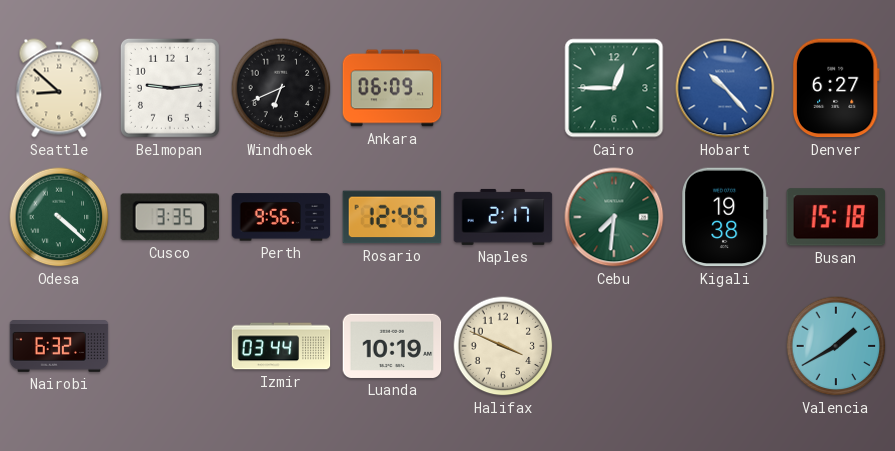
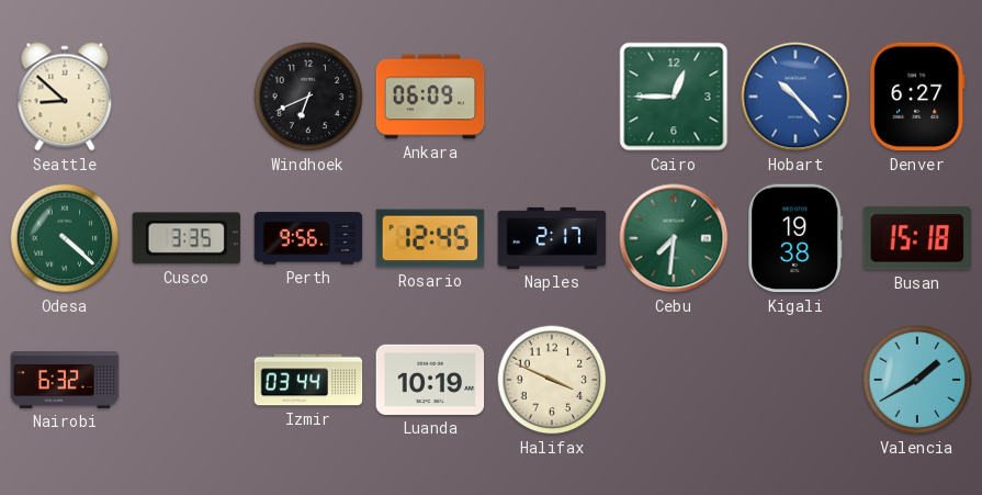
Belmopan: 9:14 -> none
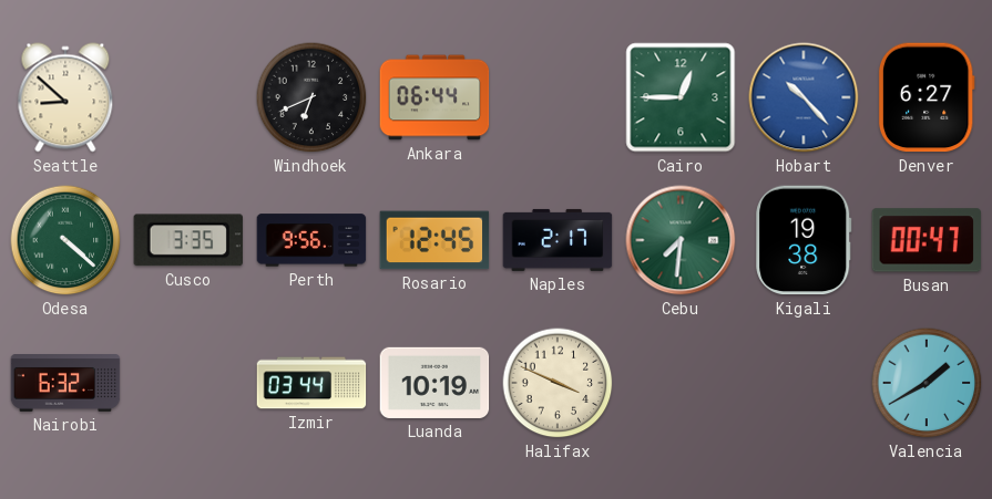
Ankara: 06:09 -> 06:44
Busan: 15:18 -> 00:47
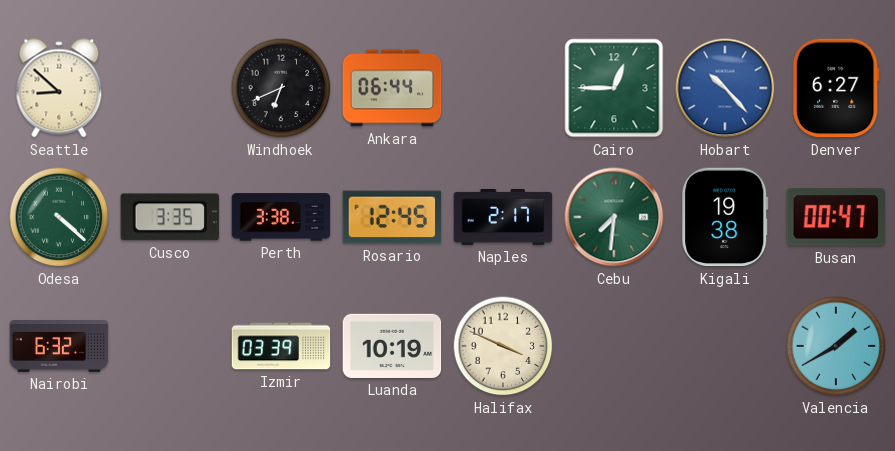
Perth: 9:56 -> 3:38
Izmir: 03:44 -> 03:39
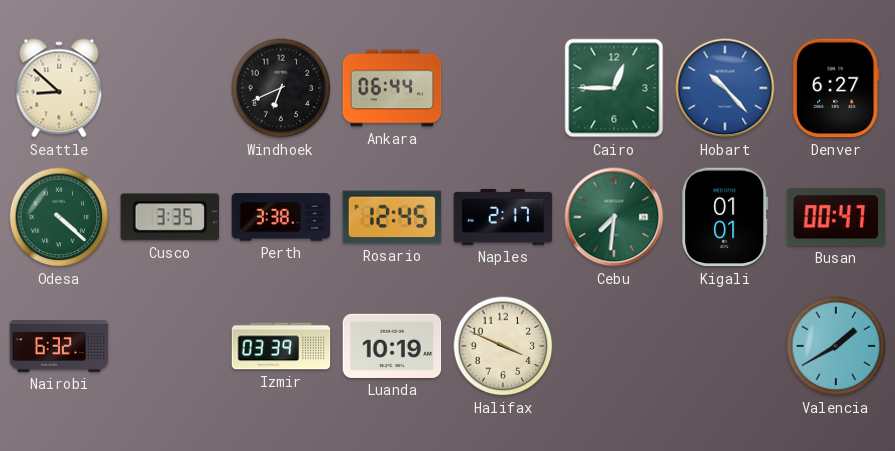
Kigali: 19:38 -> 01:01
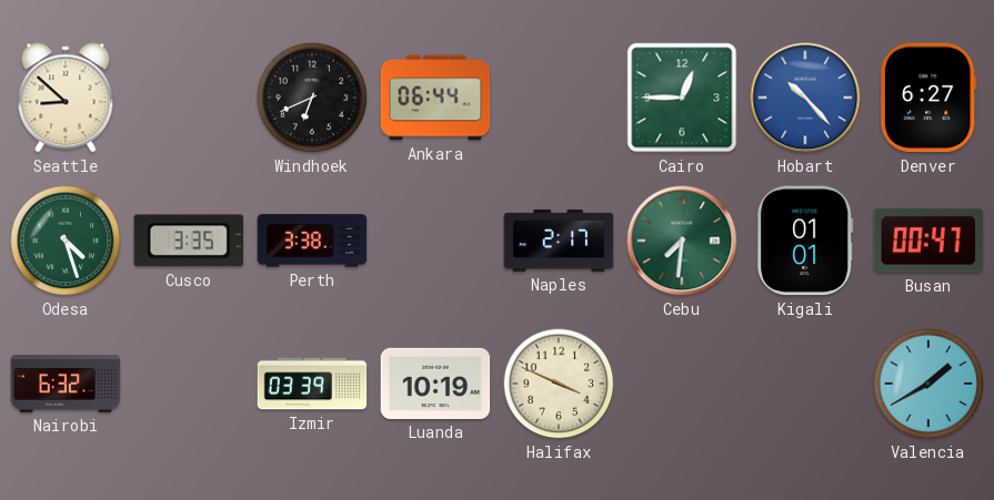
Odesa: 4:22 -> 4:27
Rosario: 12:45 -> none
